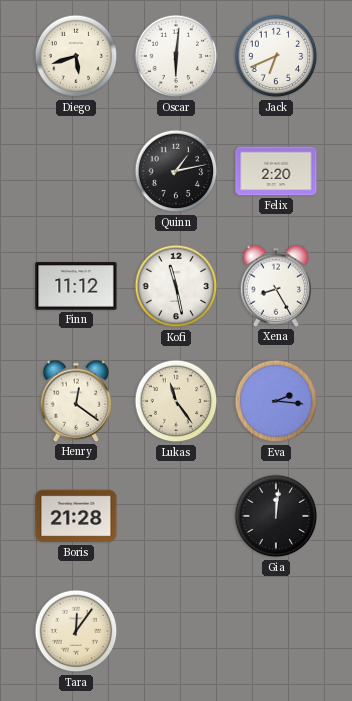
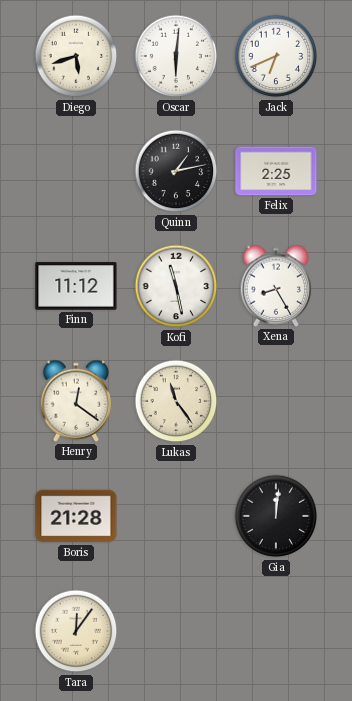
Felix: 2:20 -> 2:25
Eva: 2:16 -> none
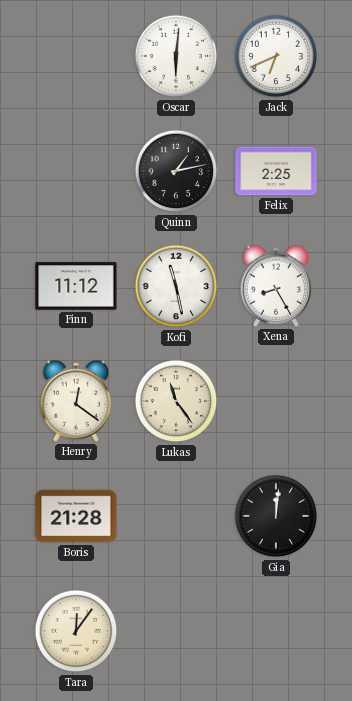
Diego: 5:42 -> none
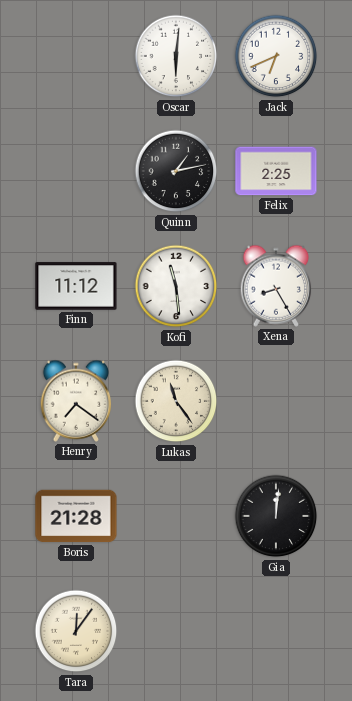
Kofi: 11:28 -> 11:29
Henry: 12:21 -> 7:21
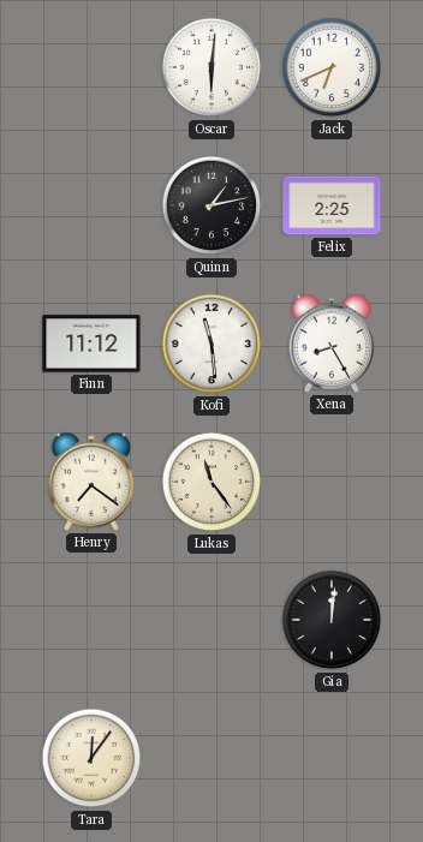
Boris: 21:28 -> none
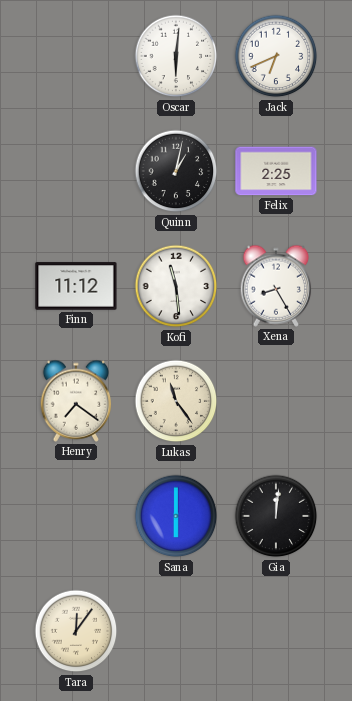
Quinn: 1:13 -> 1:02
Sana: none -> 6:00
